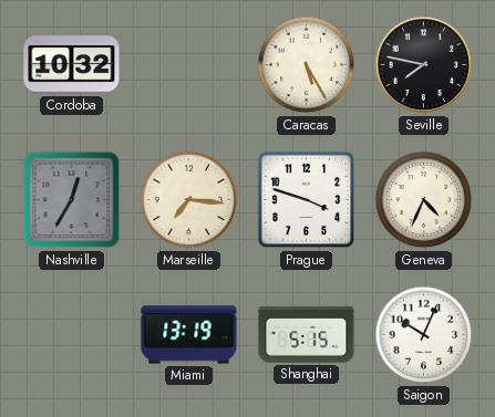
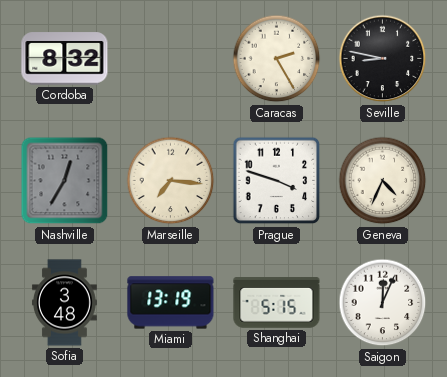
Cordoba: 10:32 -> 8:32
Caracas: 5:25 -> 2:25
Seville: 7:47 -> 8:47
Sofia: none -> 3:48
Saigon: 10:04 -> 12:04
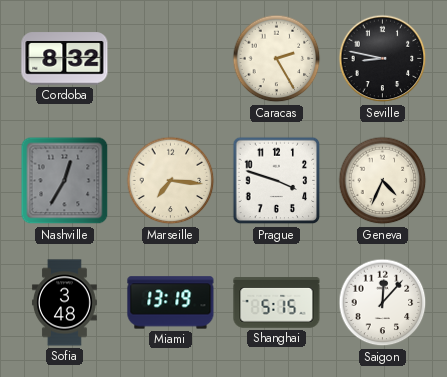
Saigon: 12:04 -> 12:07
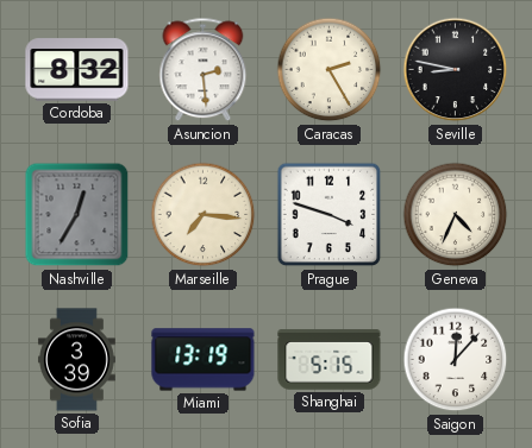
Asuncion: none -> 2:29
Sofia: 3:48 -> 3:39
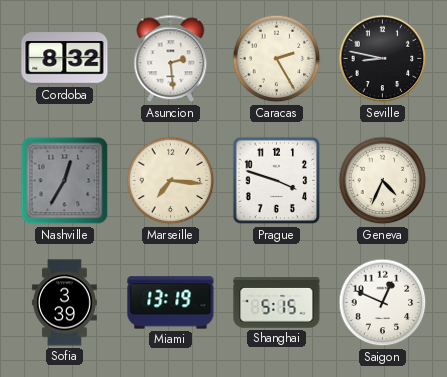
Saigon: 12:07 -> 12:49
